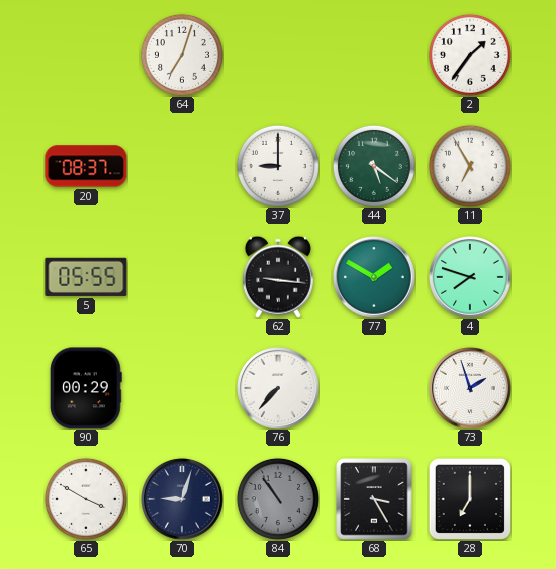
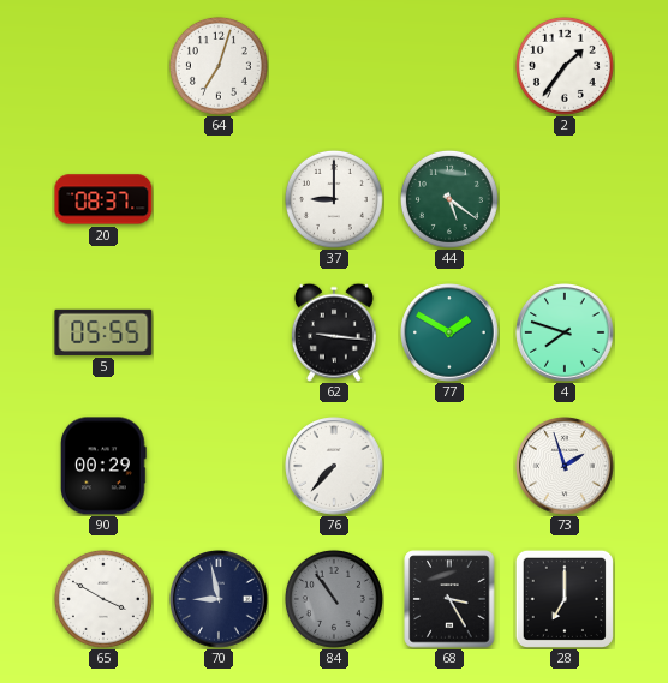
11: 6:55 -> none
70: 9:03 -> 8:58
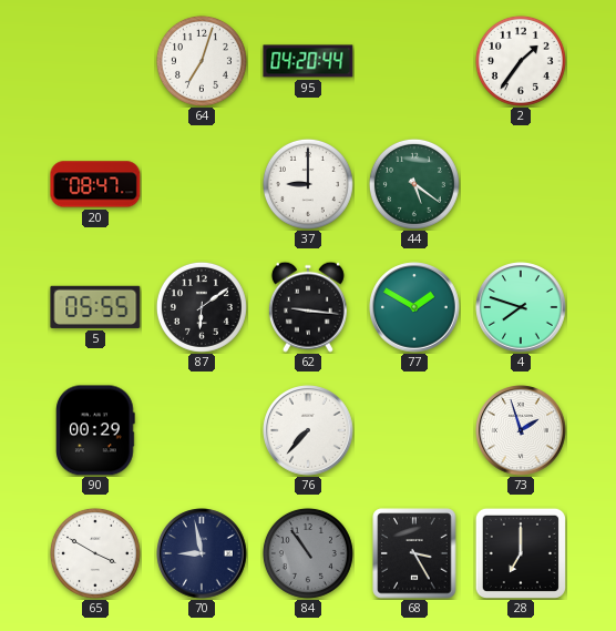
95: none -> 04:20
20: 08:37 -> 08:47
87: none -> 6:09
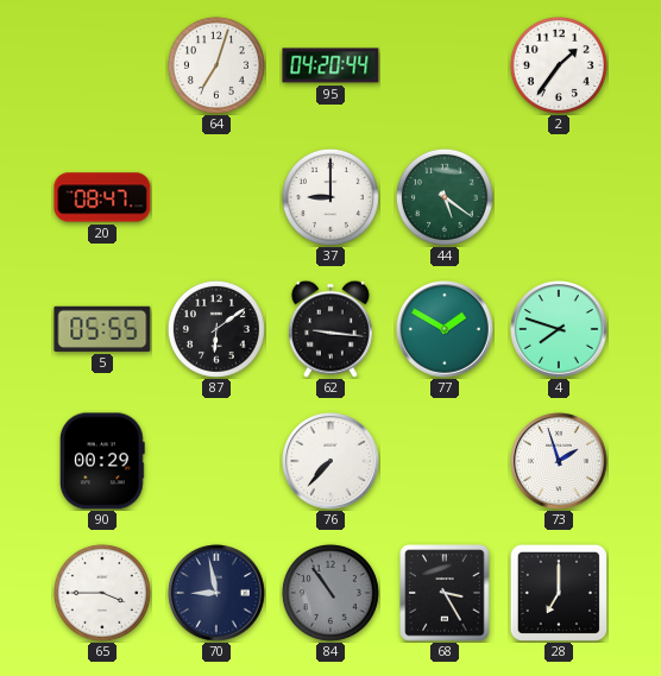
65: 3:50 -> 3:45
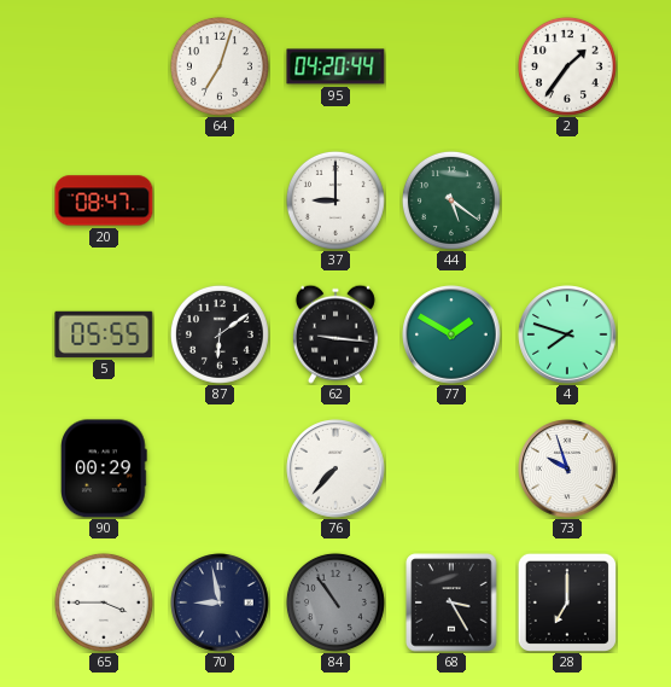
73: 1:57 -> 9:57
